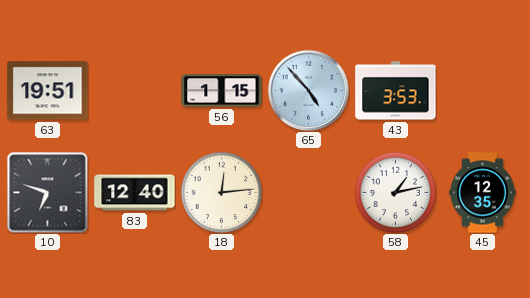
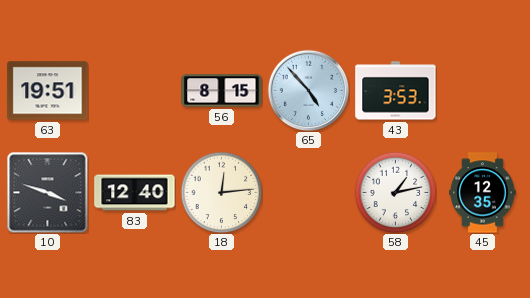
56: 1:15 -> 8:15
10: 6:48 -> 3:48
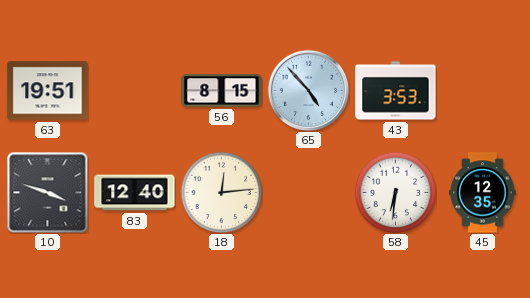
58: 1:13 -> 6:31
